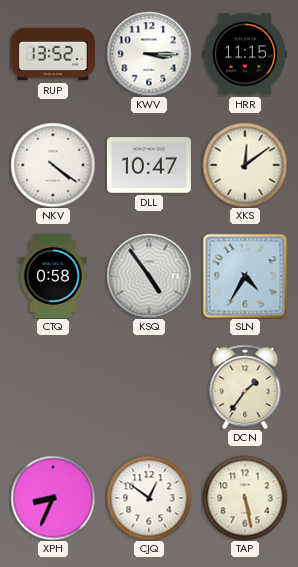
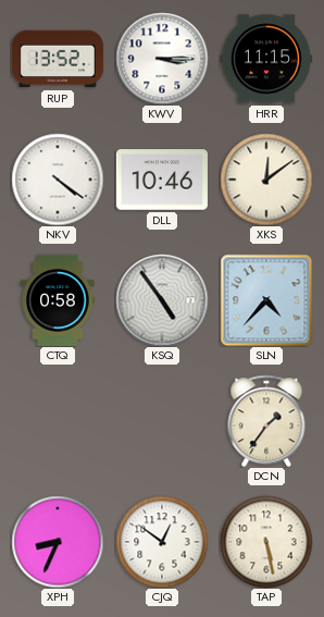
DLL: 10:47 -> 10:46
SLN: 4:35 -> 4:37
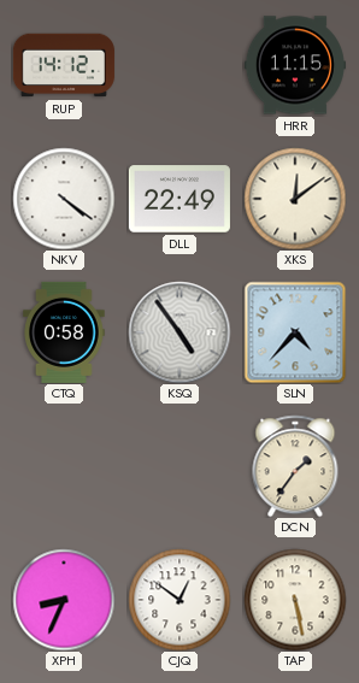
RUP: 13:52 -> 14:12
KWV: 3:15 -> none
DLL: 10:46 -> 22:49
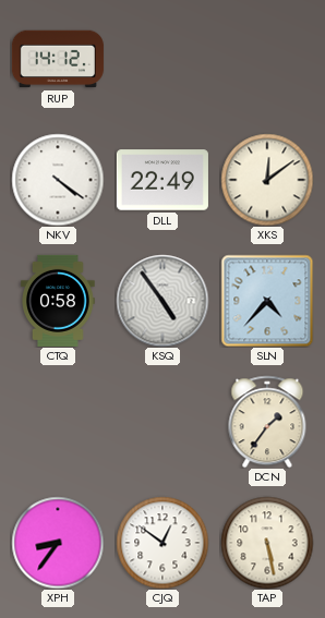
HRR: 11:15 -> none
XPH: 8:34 -> 8:36
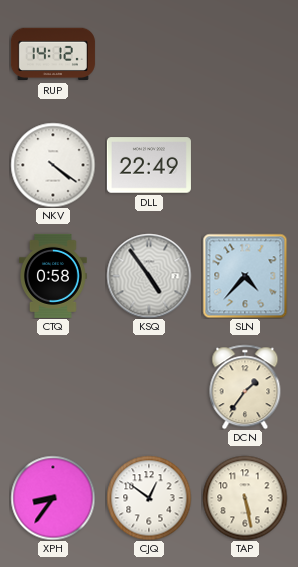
XKS: 12:09 -> none
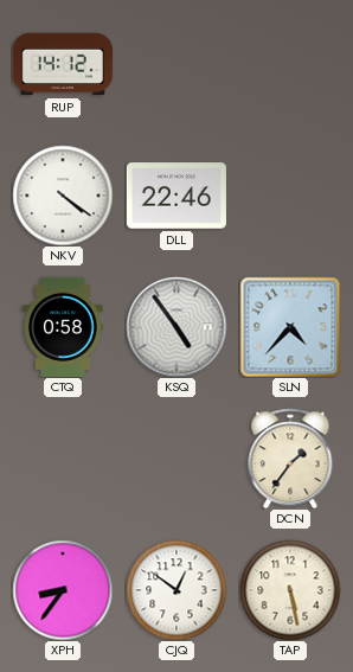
DLL: 22:49 -> 22:46
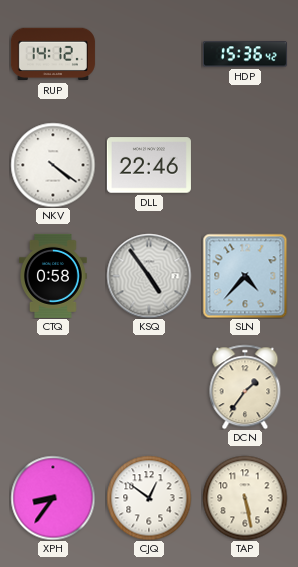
HDP: none -> 15:36
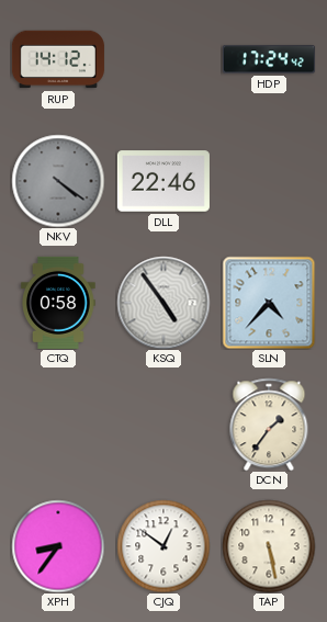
HDP: 15:36 -> 17:24
NKV dial: white -> grey
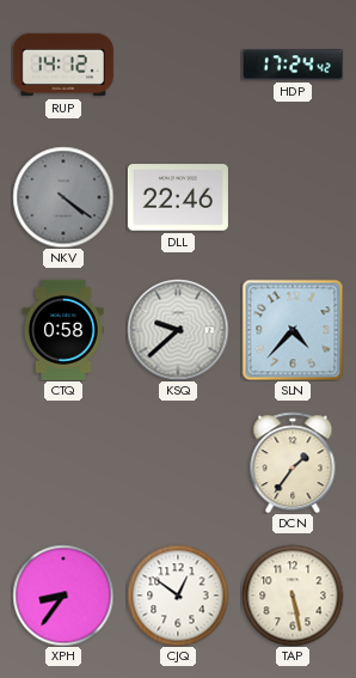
KSQ: 4:54 -> 9:38
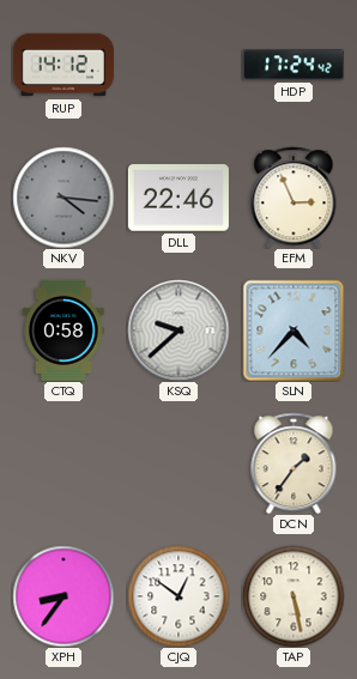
NKV: 4:21 -> 4:16
EFM: none -> 2:56
